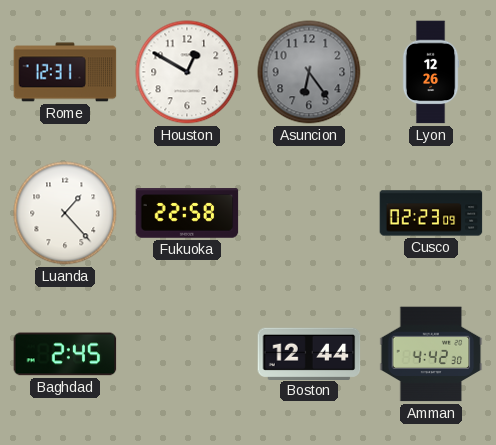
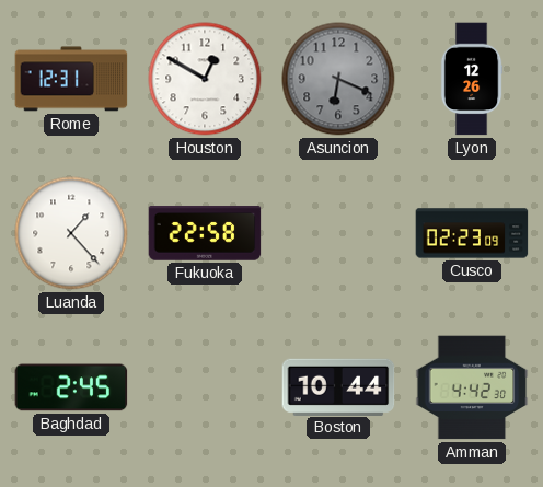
Asuncion: 6:24 -> 6:19
Boston: 12:44 -> 10:44
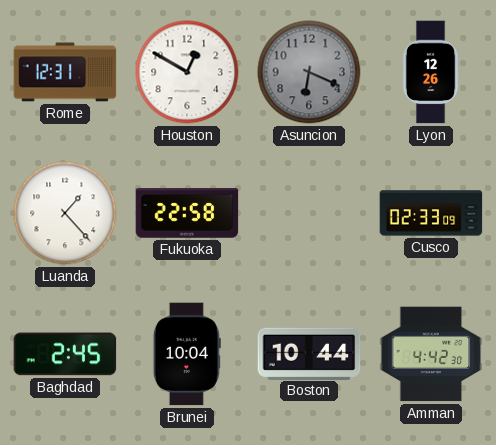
Cusco: 02:23 -> 02:33
Brunei: none -> 10:04
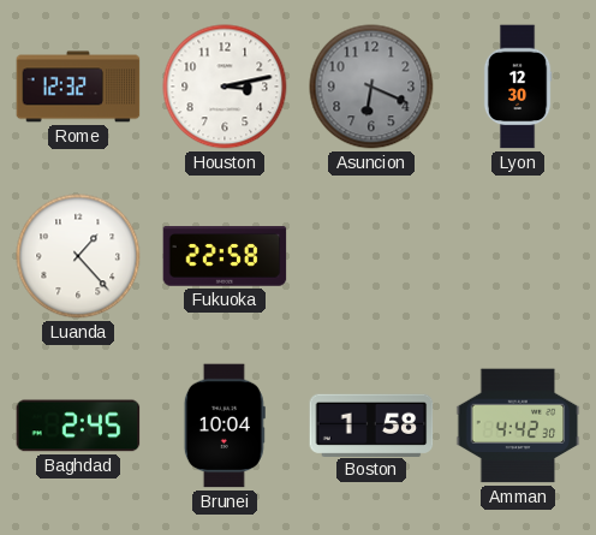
Rome: 12:31 -> 12:32
Houston: 12:50 -> 3:13
Lyon: 12:26 -> 12:30
Cusco: 02:33 -> none
Boston: 10:44 -> 1:58
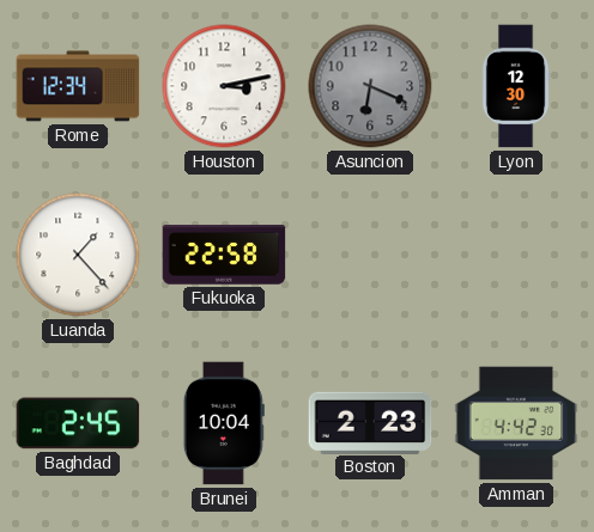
Rome: 12:32 -> 12:34
Boston: 1:58 -> 2:23
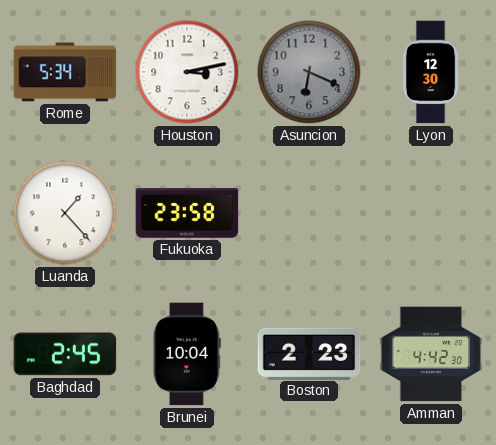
Rome: 12:34 -> 5:34
Fukuoka: 22:58 -> 23:58
